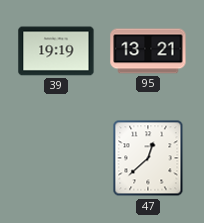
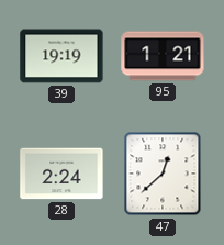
95: 13:21 -> 1:21
28: none -> 2:24
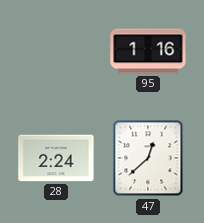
39: 19:19 -> none
95: 1:21 -> 1:16
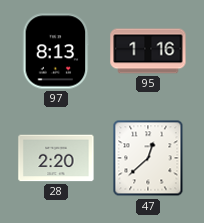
97: none -> 8:13
28: 2:24 -> 2:20
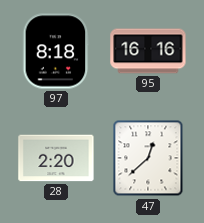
97: 8:13 -> 8:18
95: 1:16 -> 16:16
